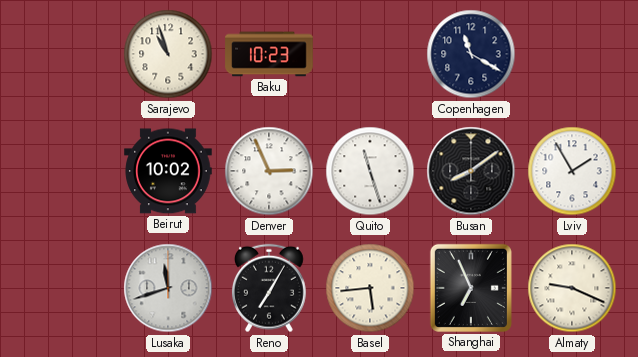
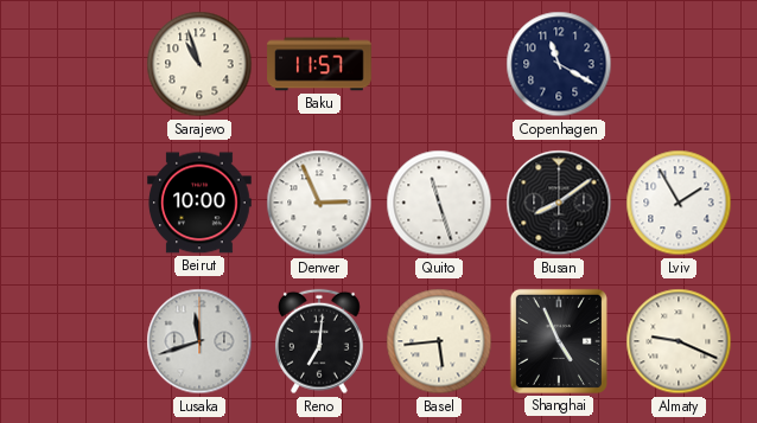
Baku: 10:23 -> 11:57
Beirut: 10:02 -> 10:00
Reno: 7:05 -> 7:01
Shanghai: 6:56 -> 4:56
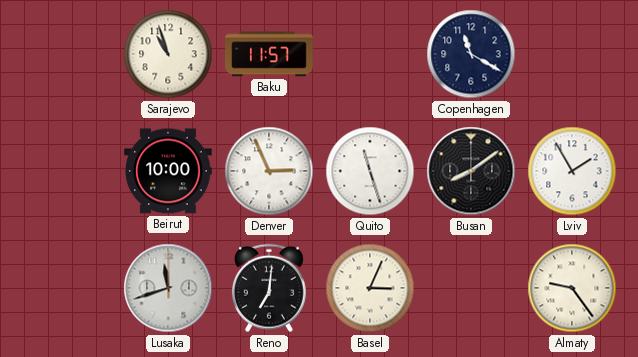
Basel: 5:44 -> 3:04
Shanghai: 4:56 -> none
Almaty: 9:19 -> 9:24
